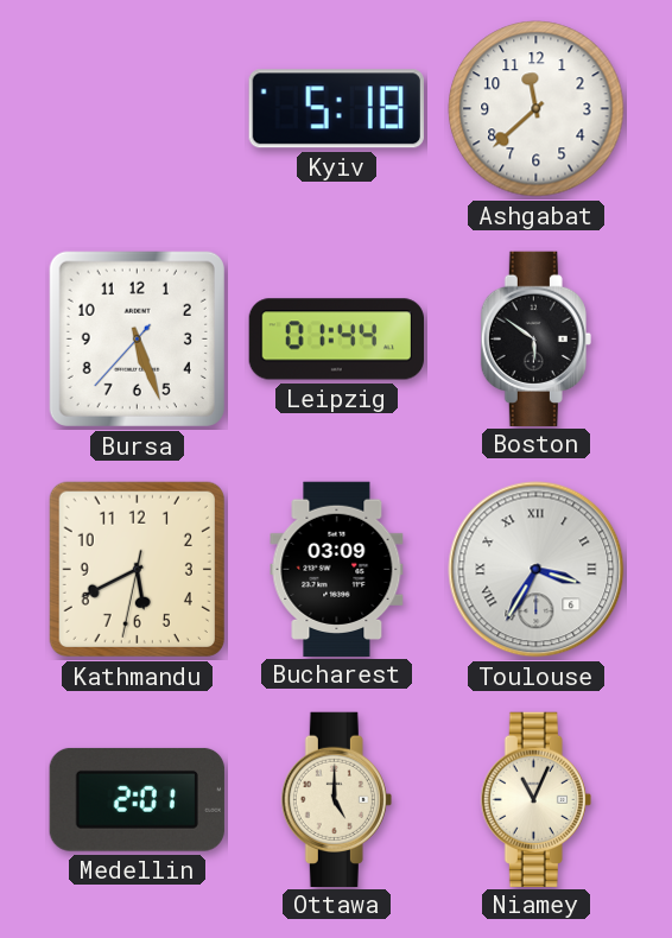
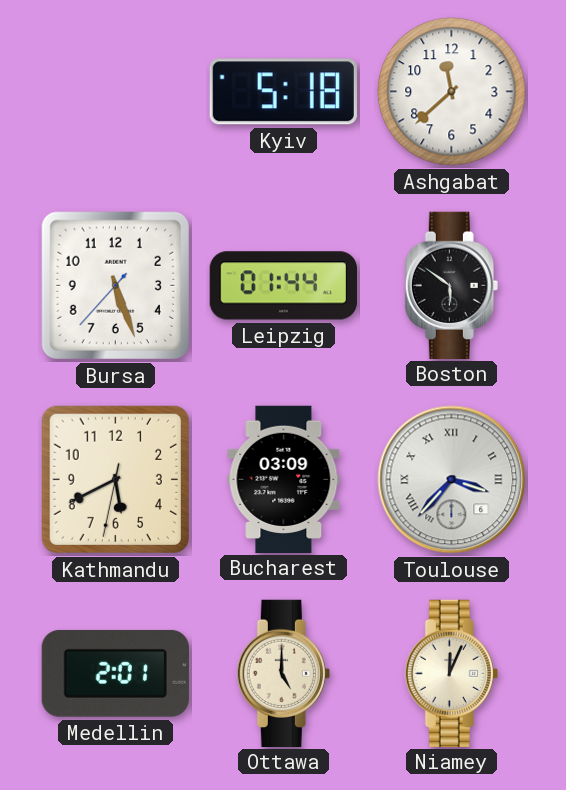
Toulouse: 3:35 -> 3:37
Niamey: 11:04 -> 12:04
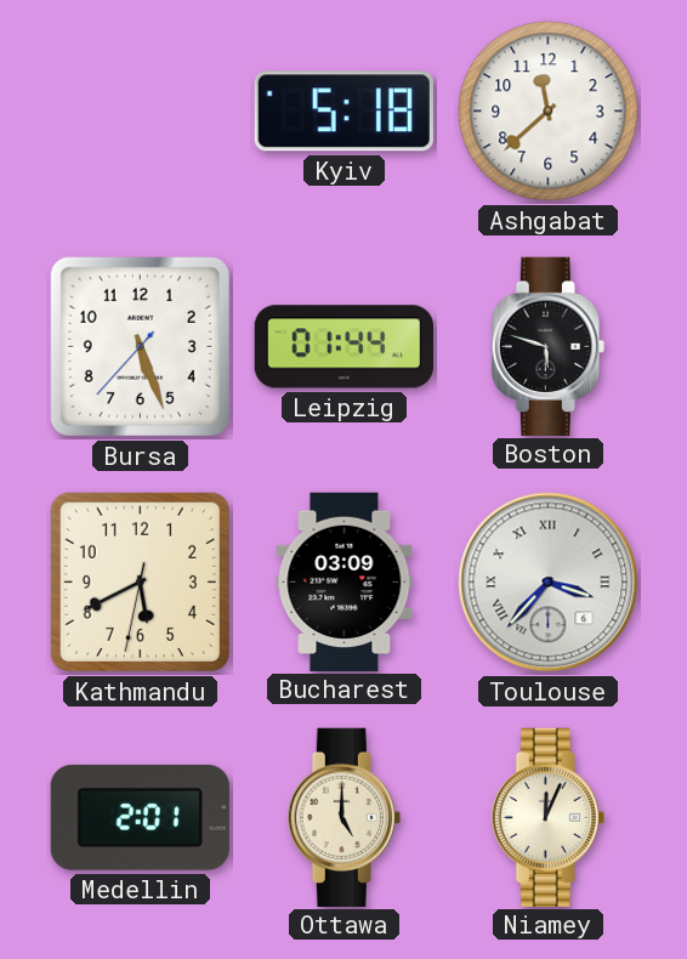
Boston: 5:51 -> 5:48
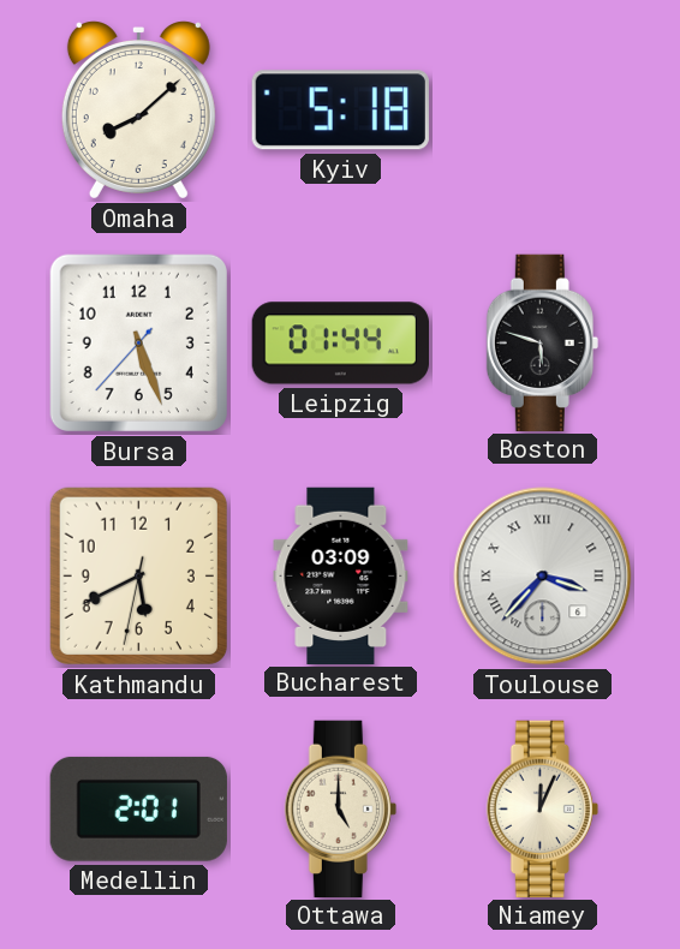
Omaha: none -> 8:08
Ashgabat: 11:38 -> none
